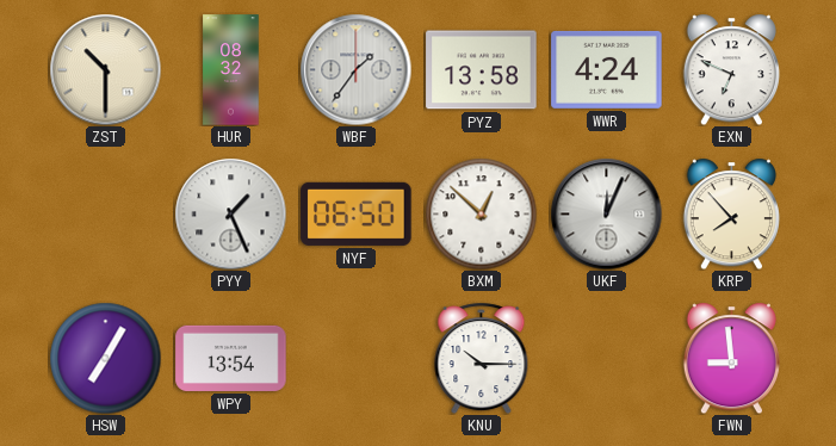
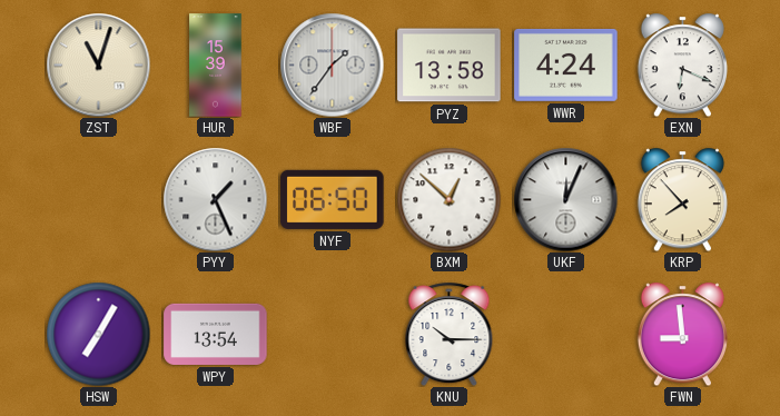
ZST: 10:30 -> 11:03
HUR: 08:32 -> 15:39
EXN: 6:49 -> 6:19
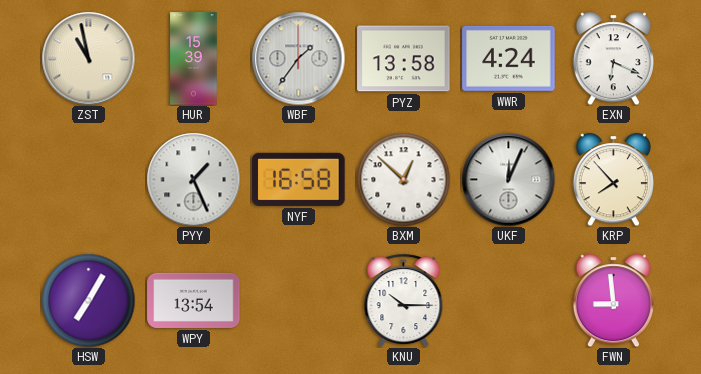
ZST: 11:03 -> 10:58
NYF: 06:50 -> 16:58
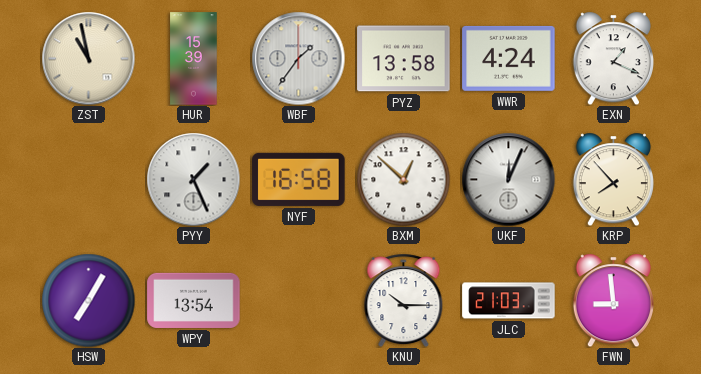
EXN: 6:19 -> 1:19
JLC: none -> 21:03
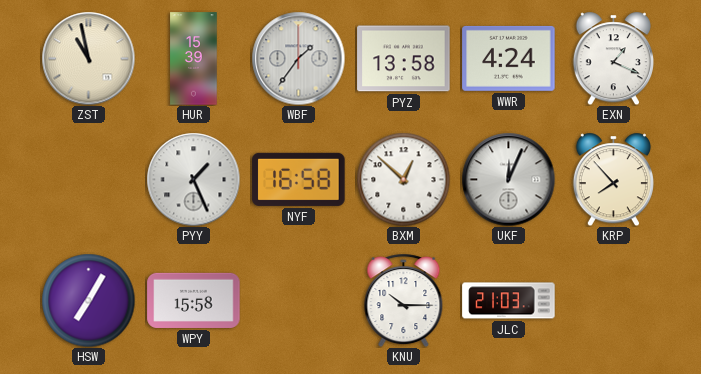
WPY: 13:54 -> 15:58
FWN: 8:59 -> none
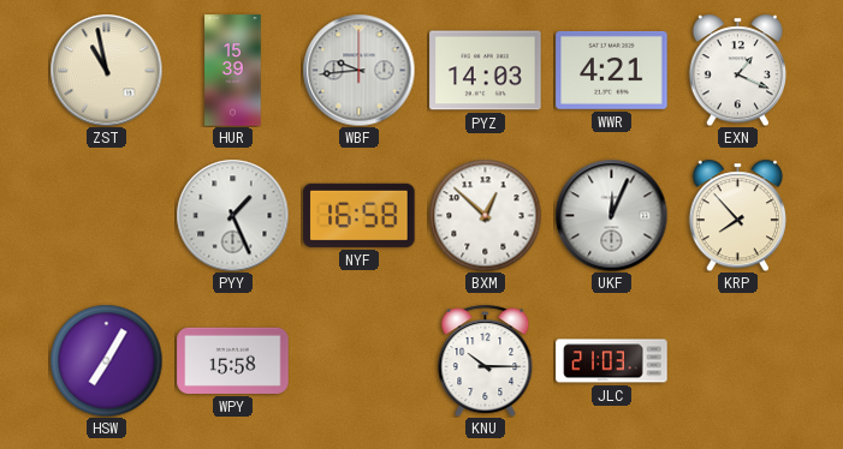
WBF: 1:36 -> 9:44
PYZ: 13:58 -> 14:03
WWR: 4:24 -> 4:21
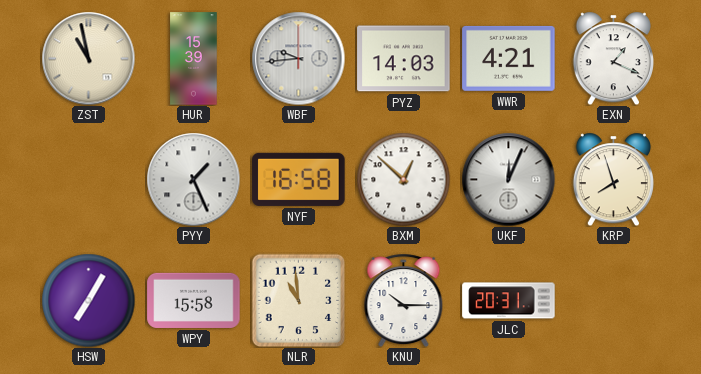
KRP: 7:53 -> 7:57
NLR: none -> 10:59
JLC: 21:03 -> 20:31
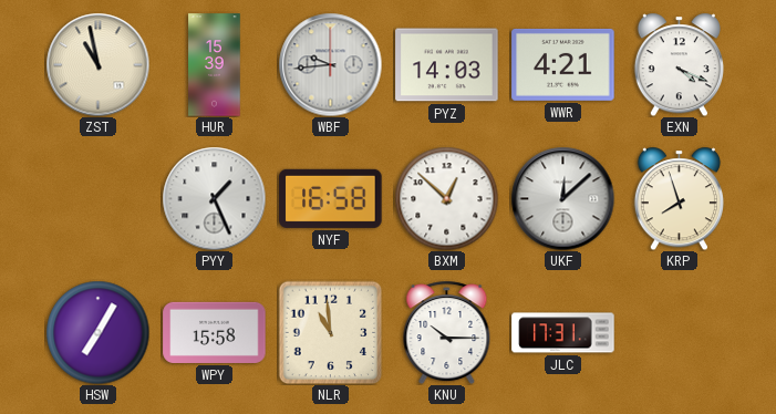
EXN: 1:19 -> 4:19
UKF: 12:04 -> 12:08
JLC: 20:31 -> 17:31
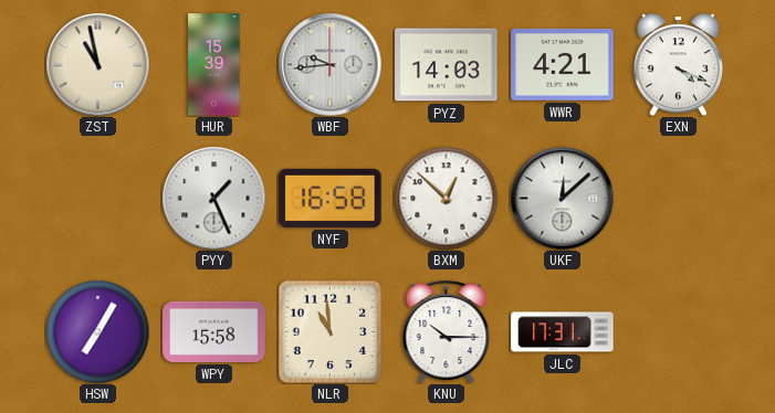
KRP: 7:57 -> none
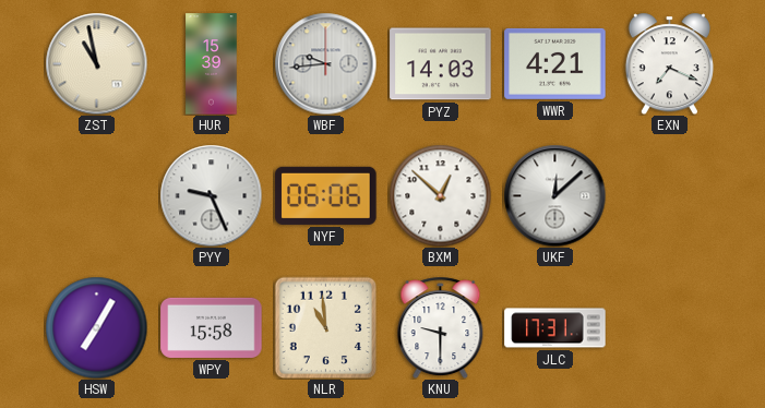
EXN: 4:19 -> 7:19
PYY: 1:26 -> 9:26
NYF: 16:58 -> 06:06
KNU: 10:15 -> 9:30
